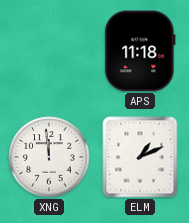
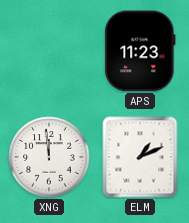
APS: 11:18 -> 11:23
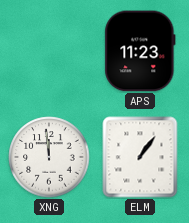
ELM: 1:11 -> 1:06
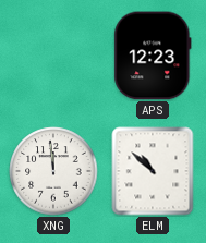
APS: 11:23 -> 12:23
ELM: 1:06 -> 10:52
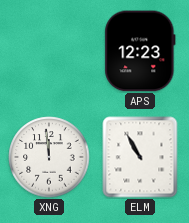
ELM: 10:52 -> 10:55
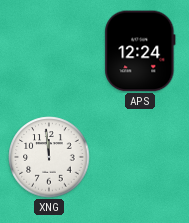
APS: 12:23 -> 12:24
ELM: 10:55 -> none
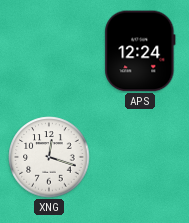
XNG: 11:59 -> 12:18
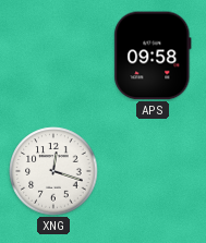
APS: 12:24 -> 09:58
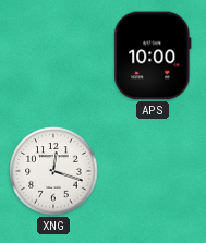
APS: 09:58 -> 10:00
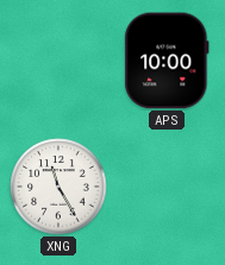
XNG: 12:18 -> 11:25
